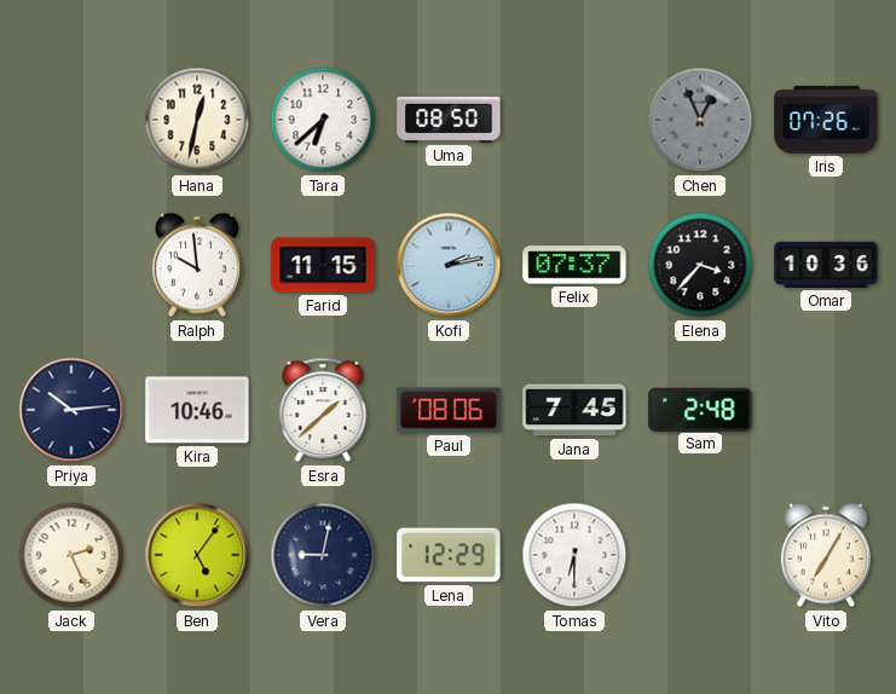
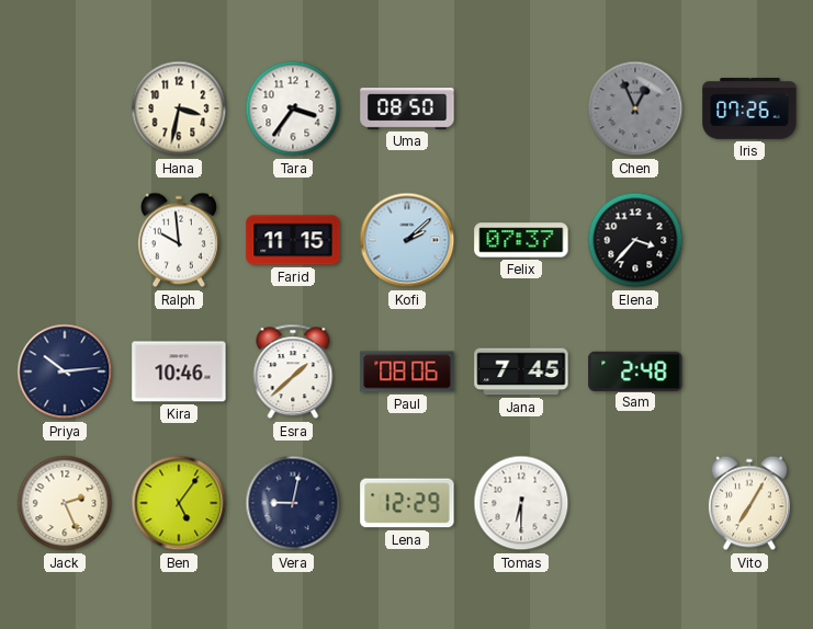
Hana: 12:32 -> 3:32
Tara: 6:38 -> 3:36
Kofi: 2:13 -> 2:08
Omar: 10:36 -> none
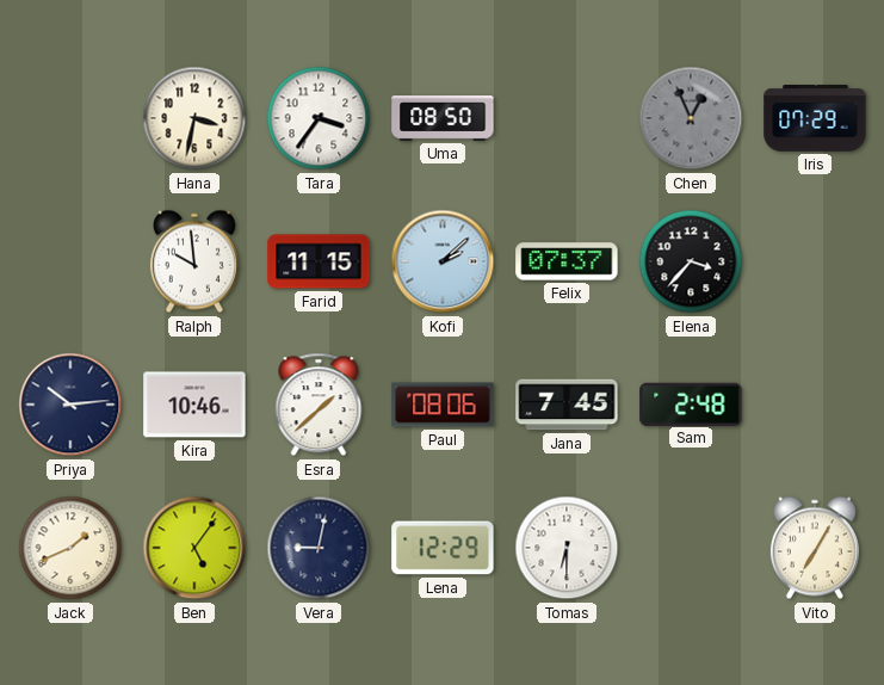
Iris: 07:26 -> 07:29
Jack: 2:26 -> 1:41
